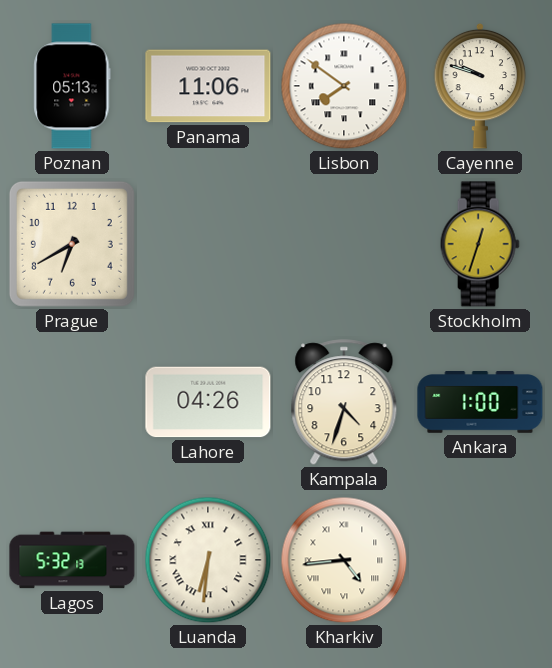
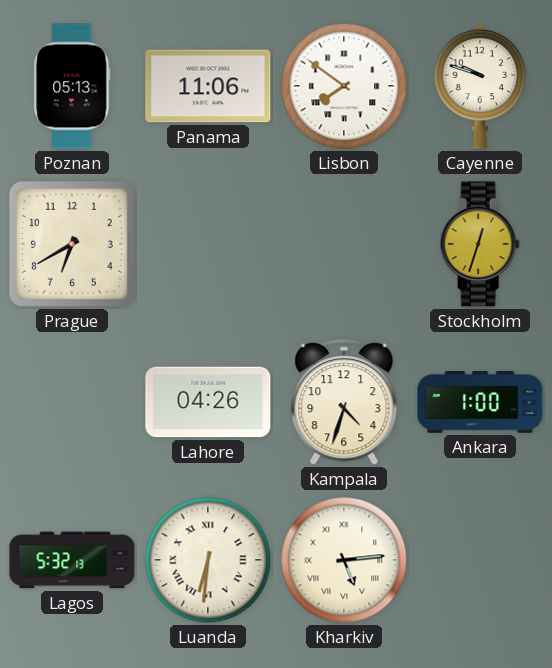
Kharkiv: 4:44 -> 5:14
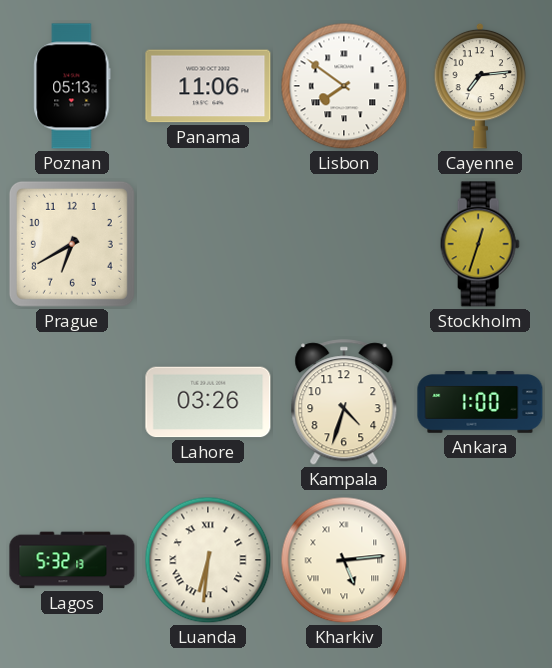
Cayenne: 9:48 -> 7:14
Lahore: 04:26 -> 03:26
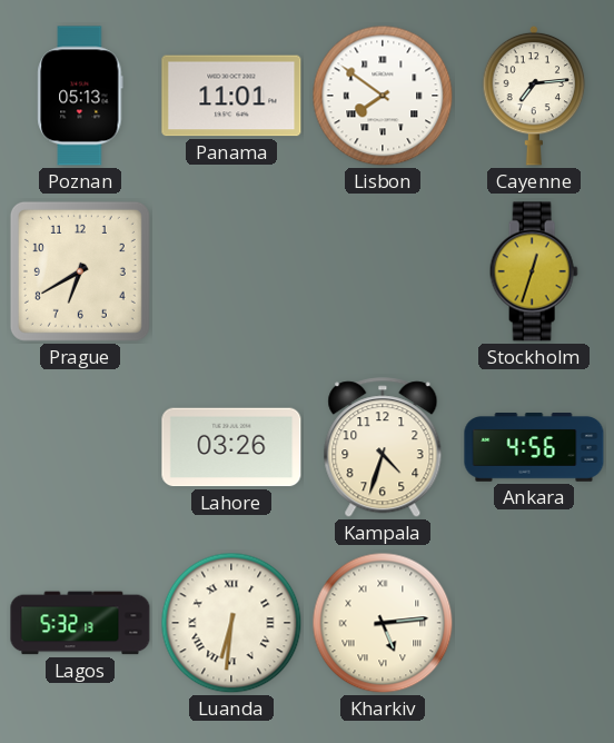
Panama: 11:06 -> 11:01
Ankara: 1:00 -> 4:56
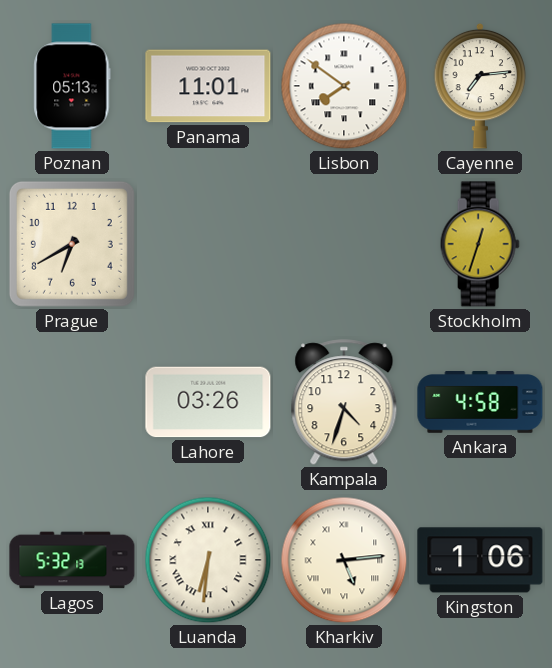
Ankara: 4:56 -> 4:58
Kingston: none -> 1:06
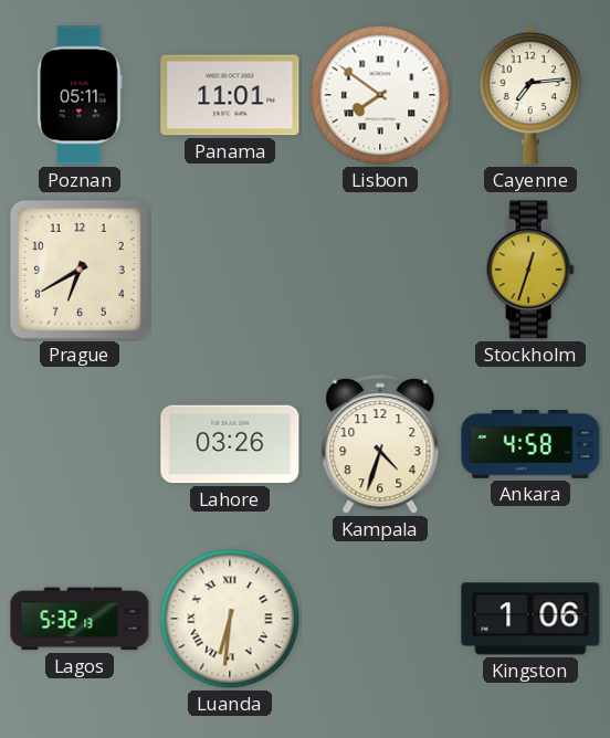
Poznan: 05:13 -> 05:11
Kharkiv: 5:14 -> none
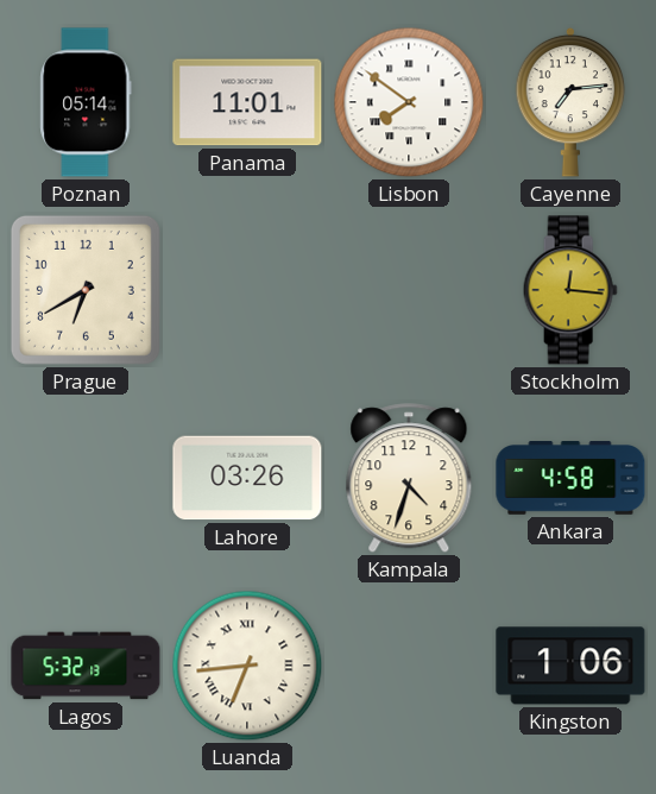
Poznan: 05:11 -> 05:14
Stockholm: 12:33 -> 12:16
Luanda: 6:31 -> 6:44
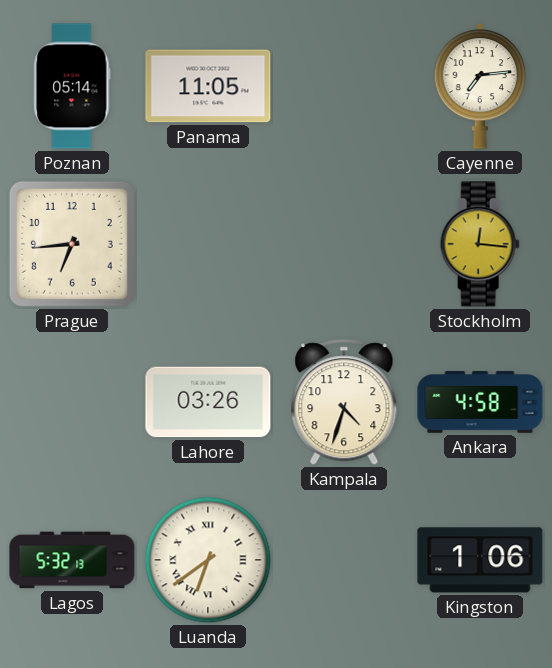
Panama: 11:01 -> 11:05
Lisbon: 7:51 -> none
Prague: 6:40 -> 6:44
Luanda: 6:44 -> 6:39
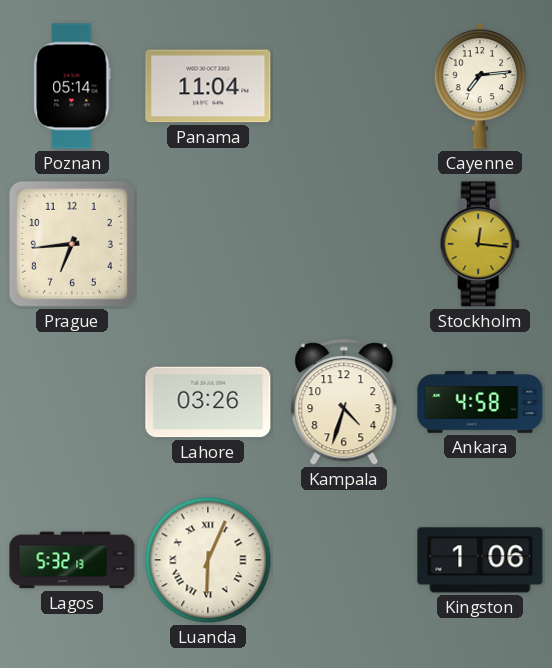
Panama: 11:05 -> 11:04
Luanda: 6:39 -> 6:04
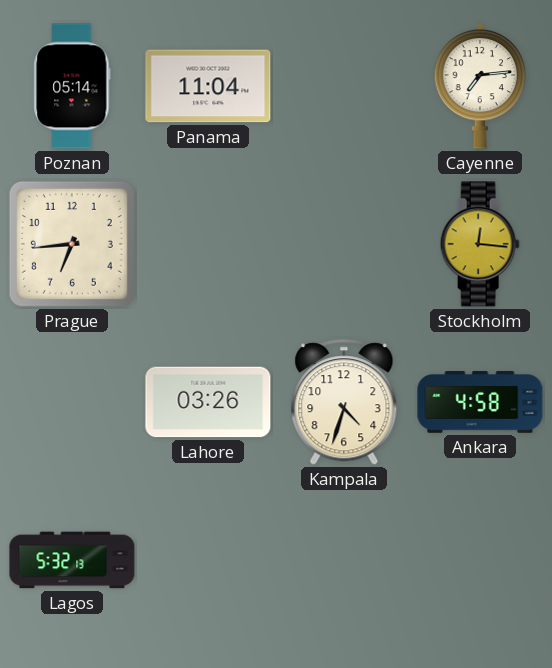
Luanda: 6:04 -> none
Kingston: 1:06 -> none
